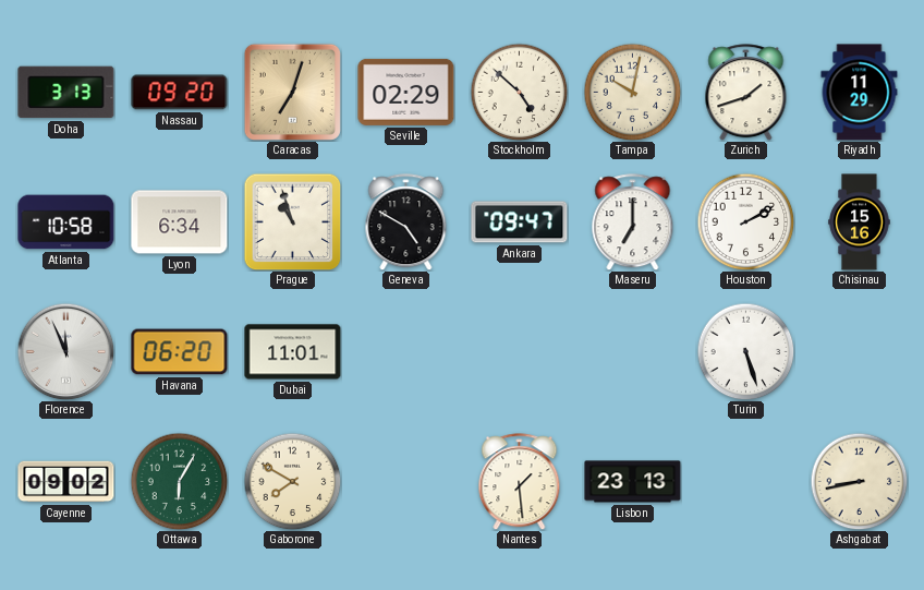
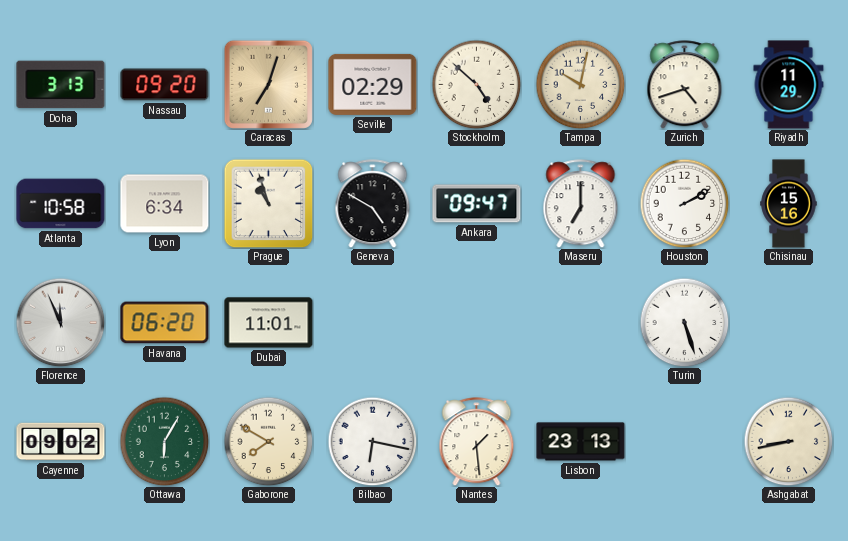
Zurich: 1:42 -> 4:42
Bilbao: none -> 6:17
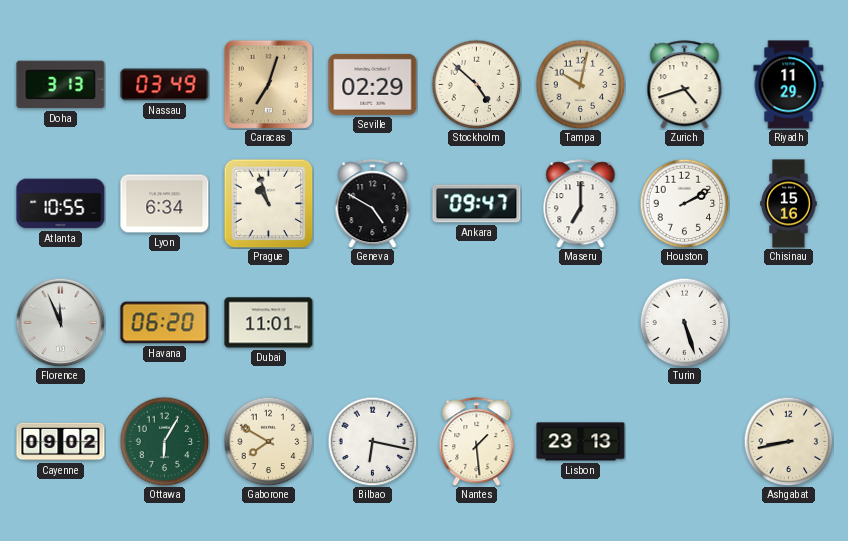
Nassau: 09:20 -> 03:49
Atlanta: 10:58 -> 10:55
